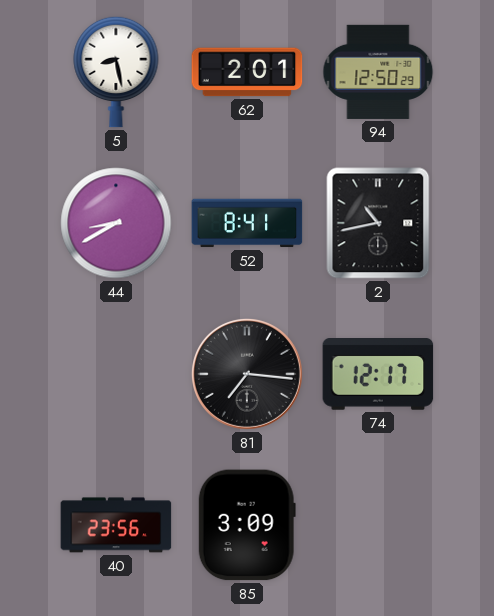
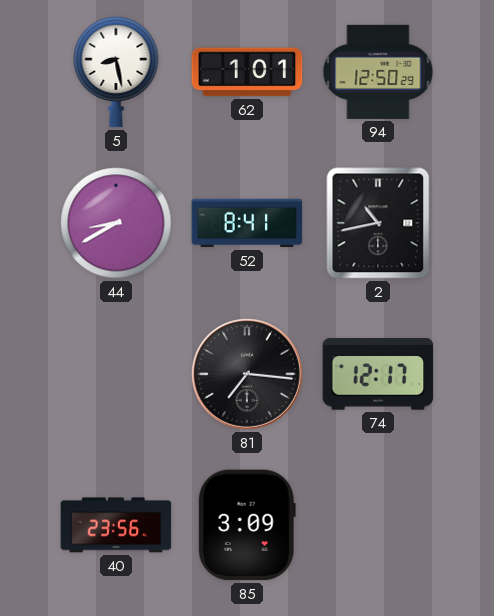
62: 2:01 -> 1:01
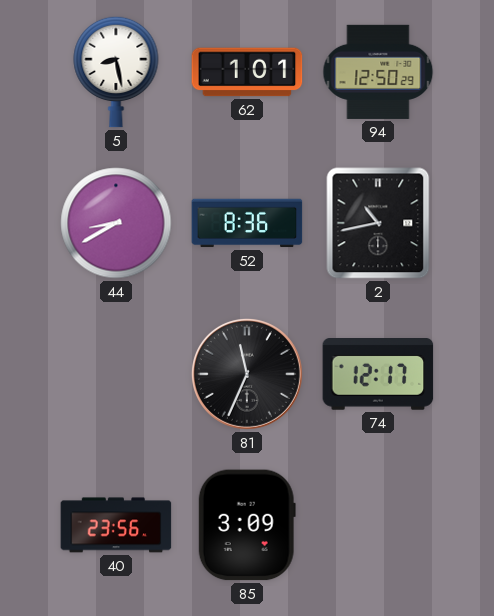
52: 8:41 -> 8:36
81: 7:16 -> 11:34
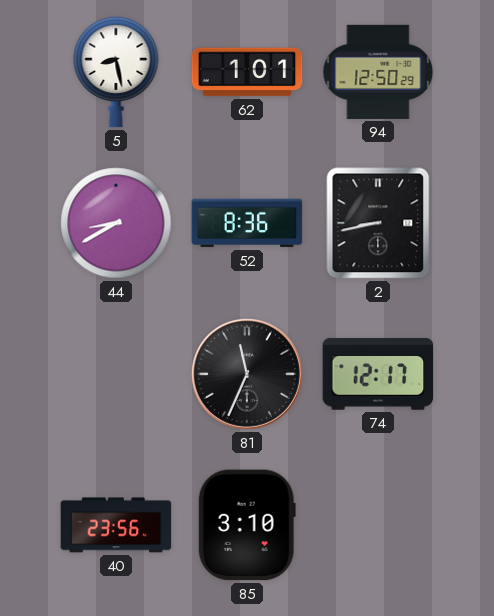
2: 10:43 -> 8:43
85: 3:09 -> 3:10
